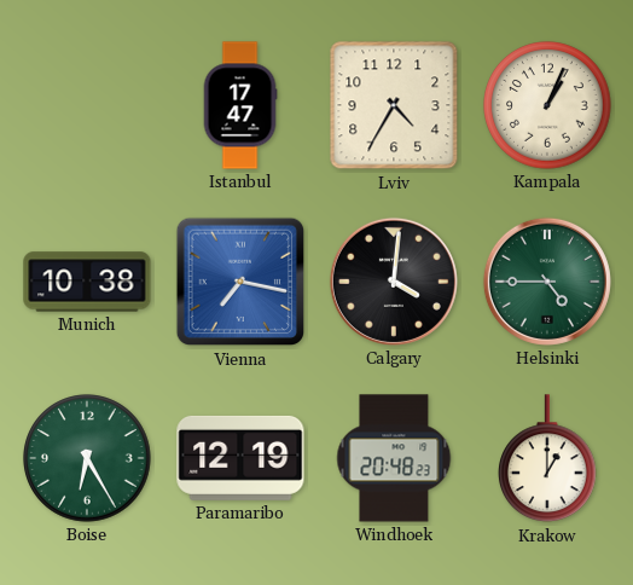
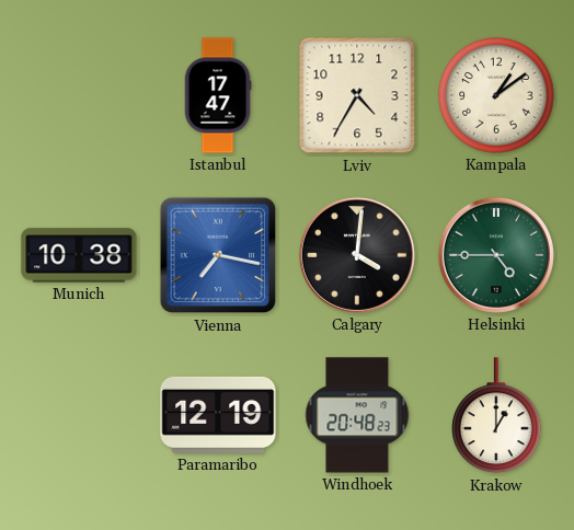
Kampala: 1:04 -> 1:09
Boise: 6:25 -> none
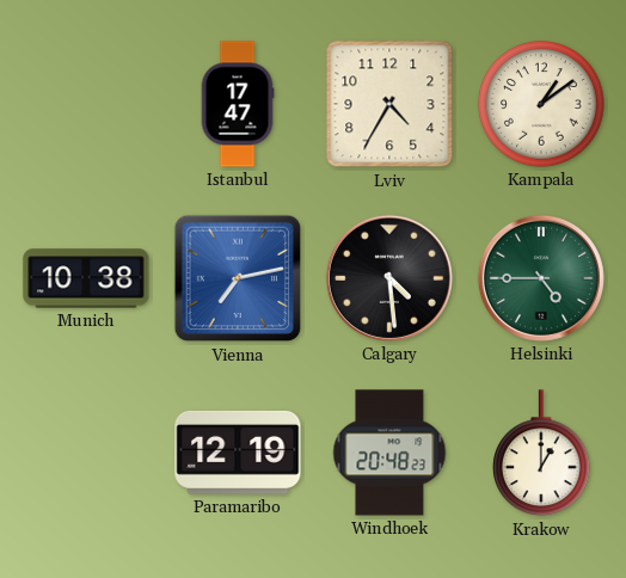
Vienna: 7:17 -> 7:13
Calgary: 4:01 -> 4:29
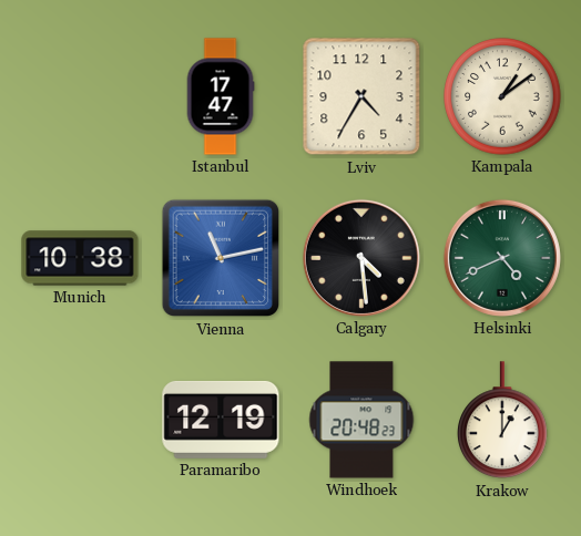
Vienna: 7:13 -> 11:13
Helsinki: 4:45 -> 4:41
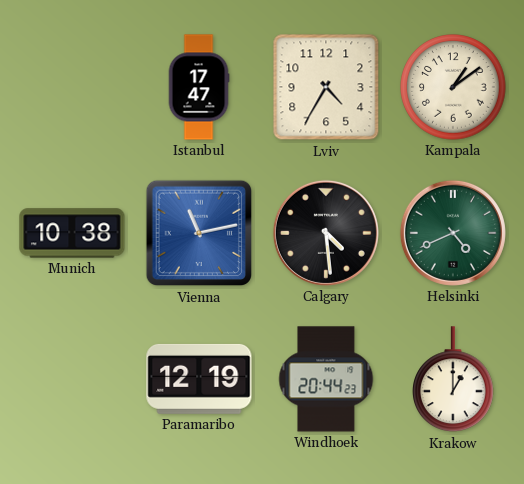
Windhoek: 20:48 -> 20:44
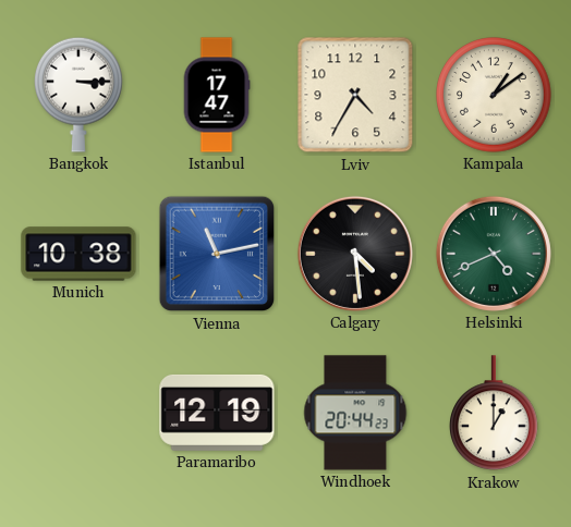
Bangkok: none -> 3:15
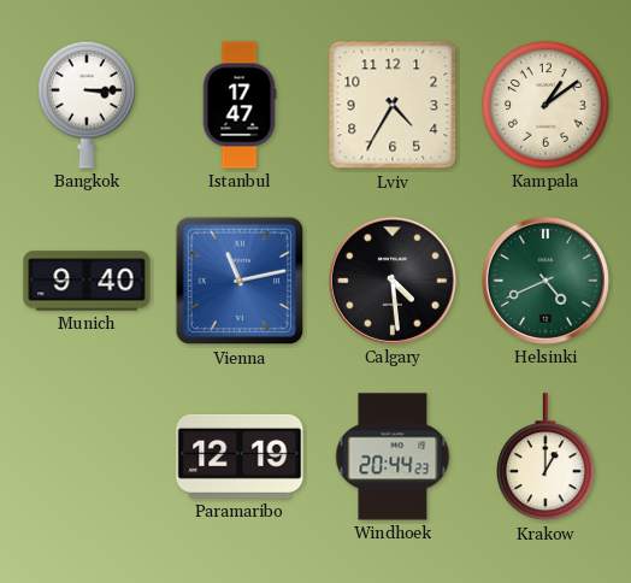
Munich: 10:38 -> 9:40
